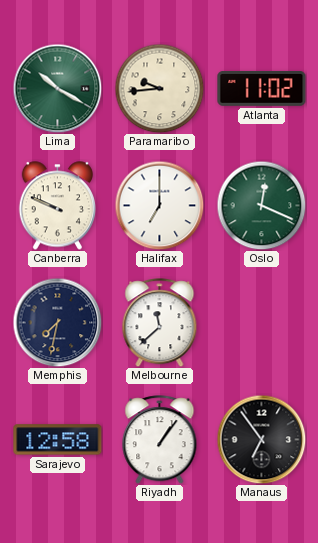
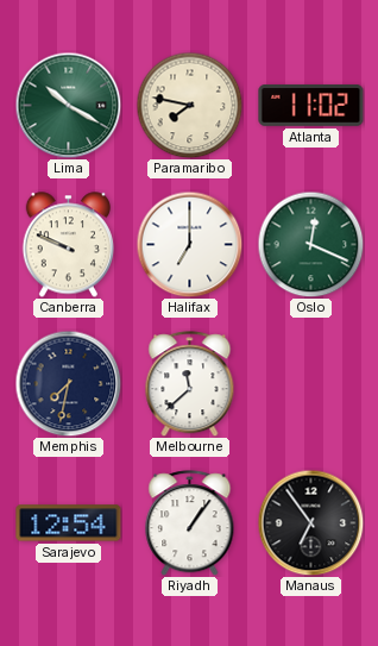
Paramaribo: 9:44 -> 7:47
Sarajevo: 12:58 -> 12:54
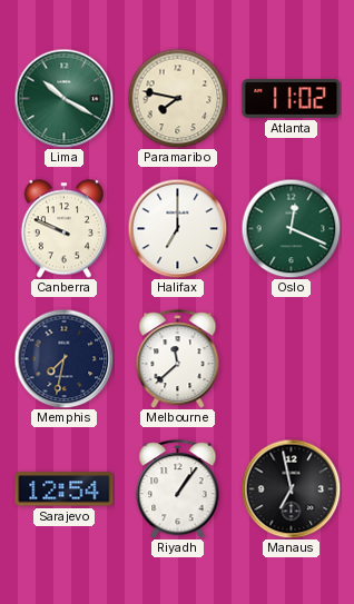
Manaus: 6:54 -> 6:58
